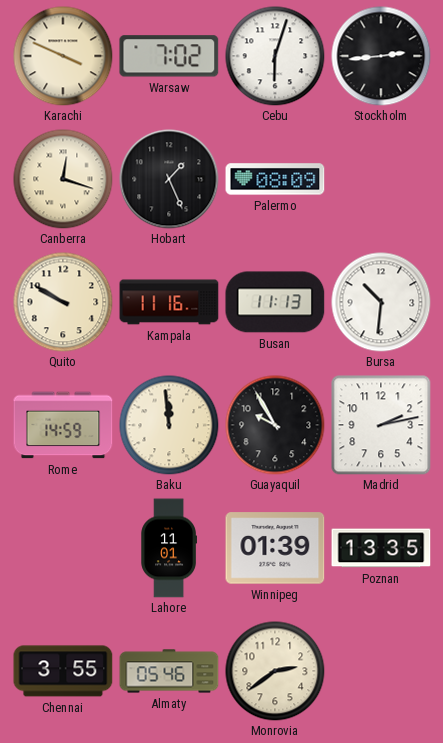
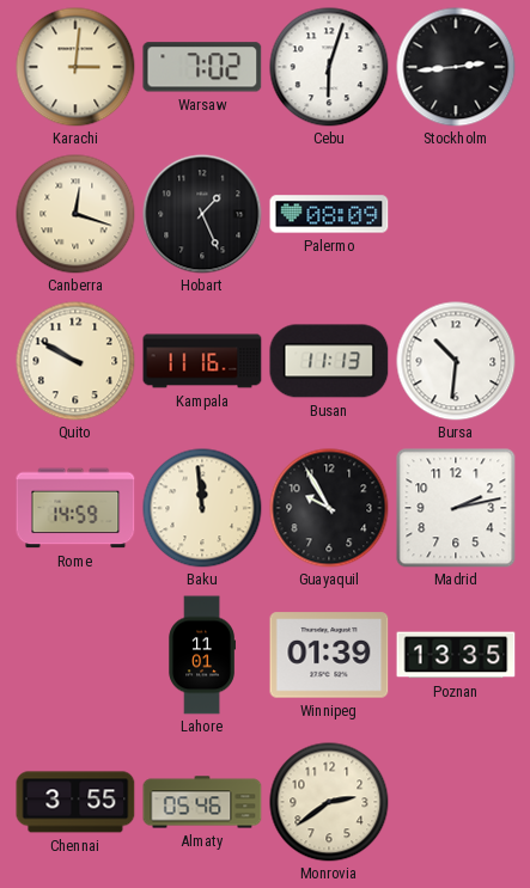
Karachi: 3:49 -> 3:01
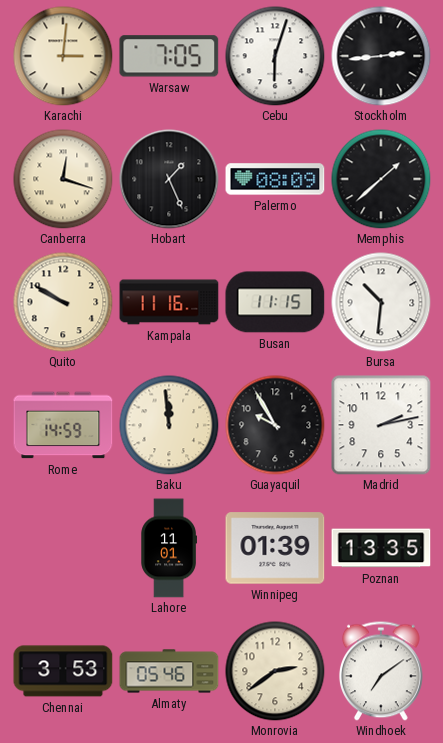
Warsaw: 7:02 -> 7:05
Memphis: none -> 1:38
Busan: 11:13 -> 11:15
Chennai: 3:55 -> 3:53
Windhoek: none -> 7:09
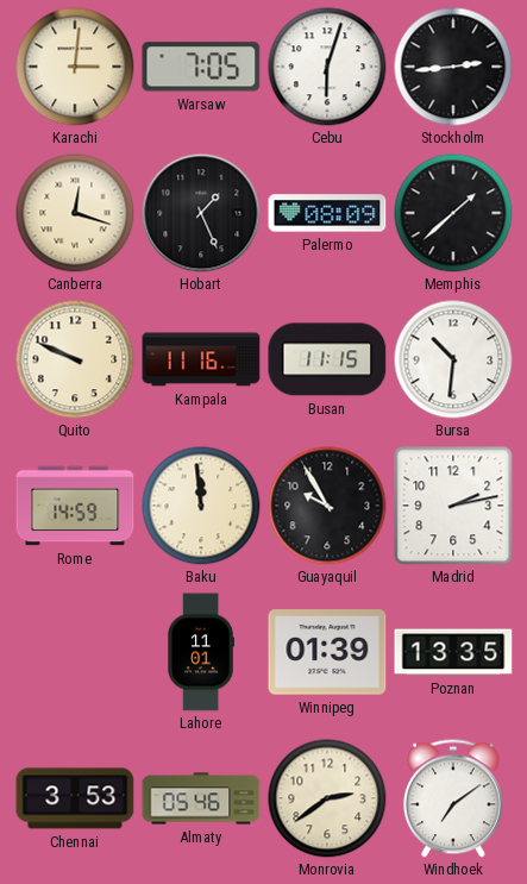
Quito: 9:50 -> 9:49
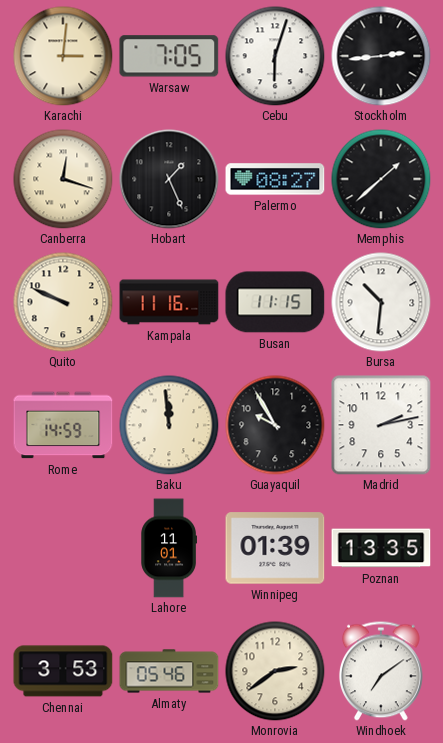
Palermo: 08:09 -> 08:27
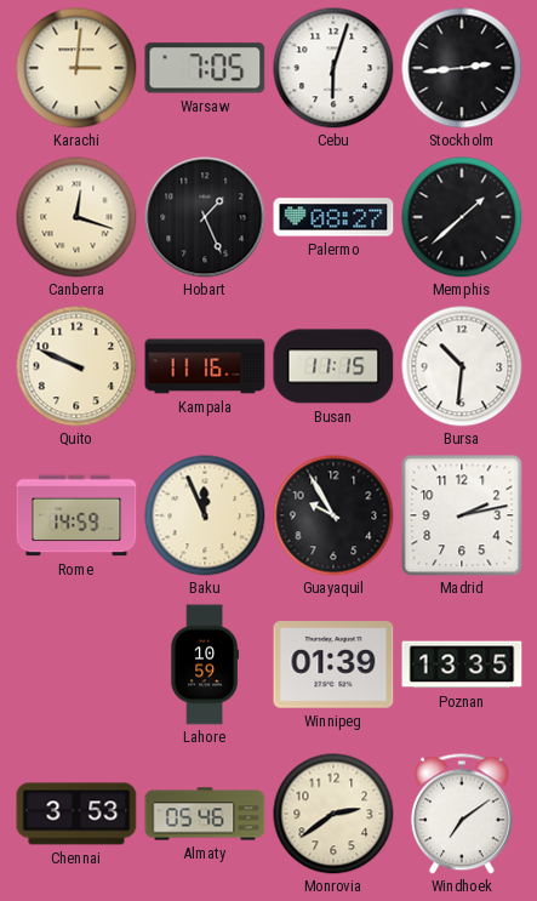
Baku: 11:59 -> 11:56
Lahore: 11:01 -> 10:59
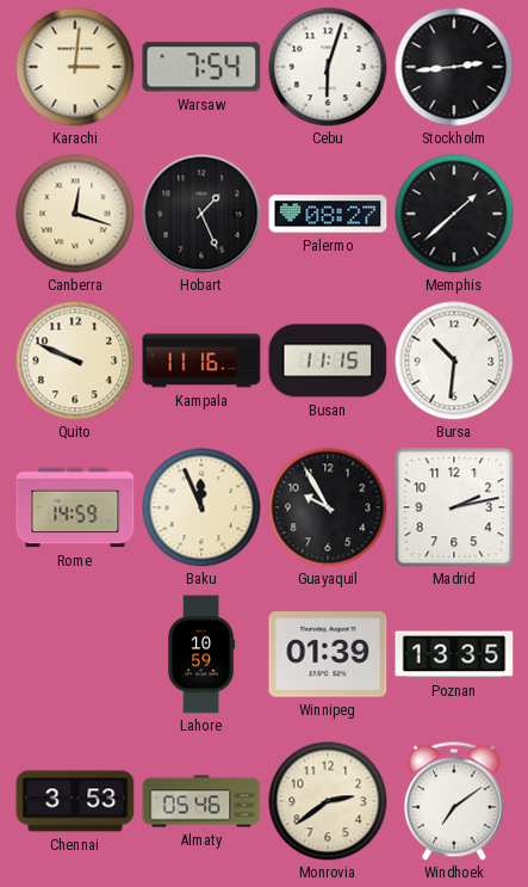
Warsaw: 7:05 -> 7:54
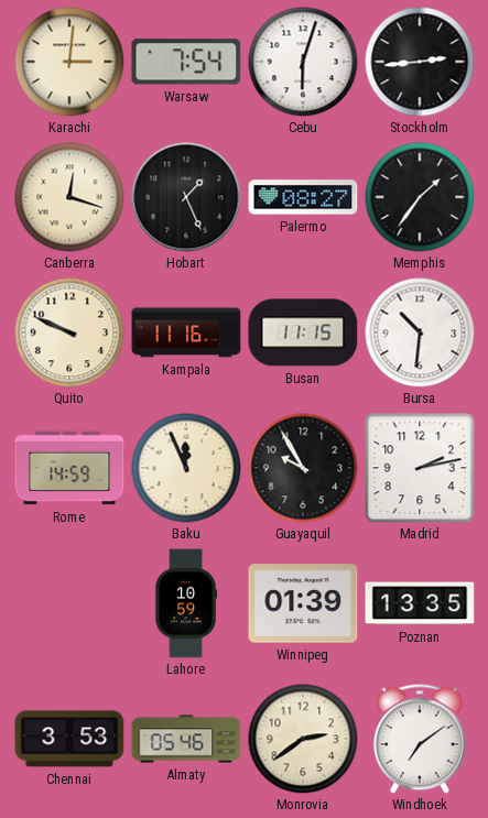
Memphis: 1:38 -> 1:36
